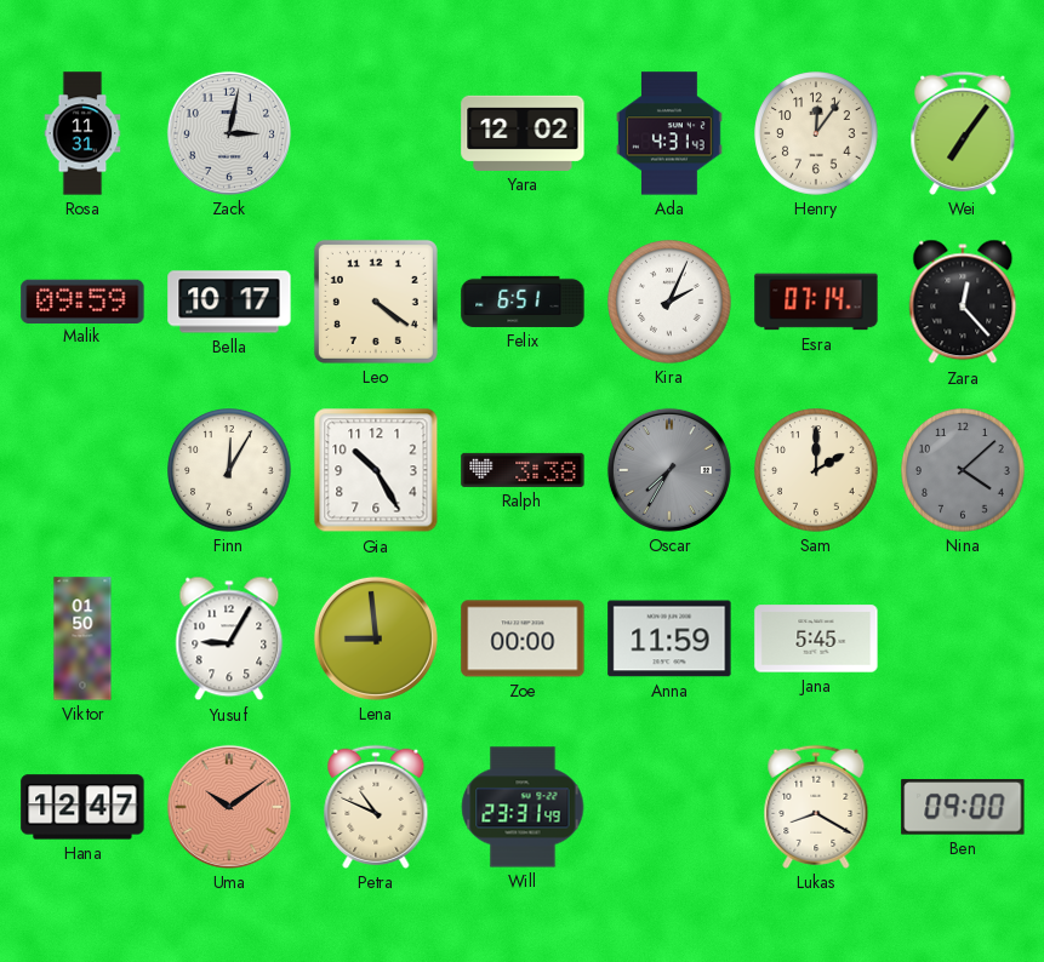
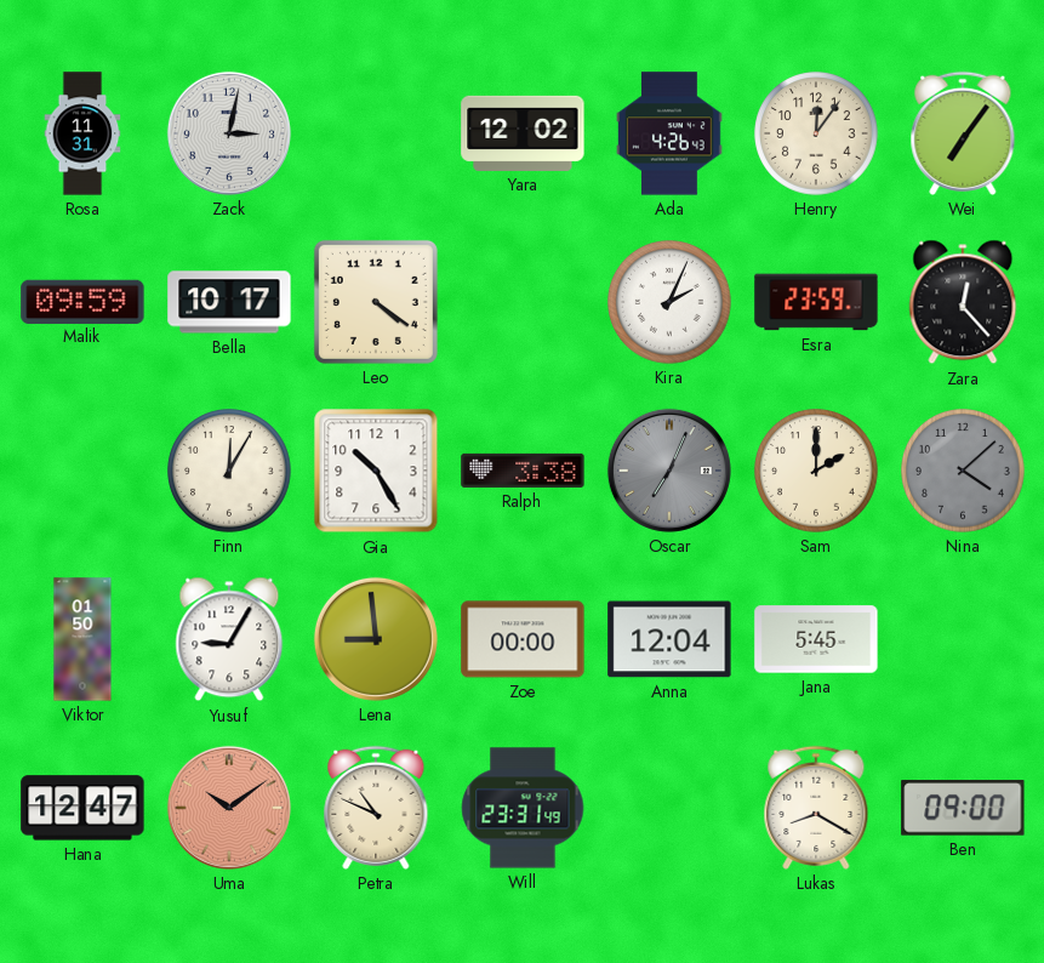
Ada: 4:31 -> 4:26
Felix: 6:51 -> none
Esra: 07:14 -> 23:59
Oscar: 7:35 -> 7:04
Anna: 11:59 -> 12:04
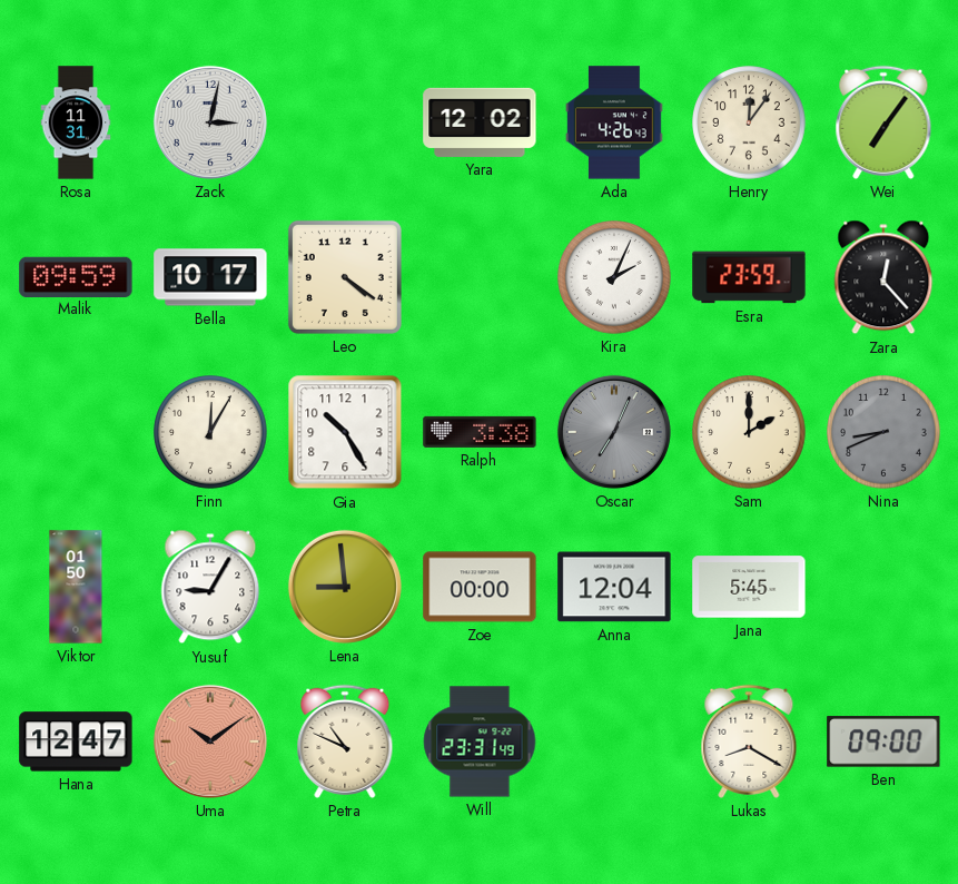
Nina: 4:08 -> 8:41
